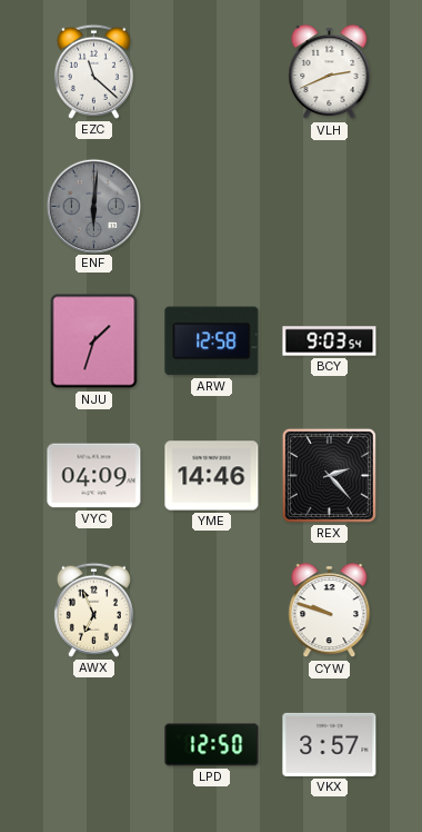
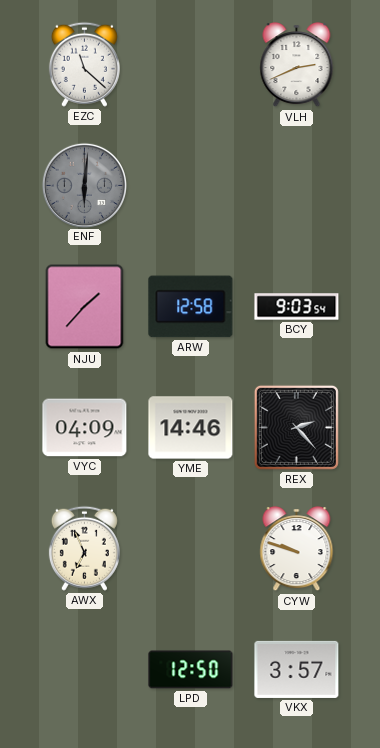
NJU: 1:33 -> 1:37
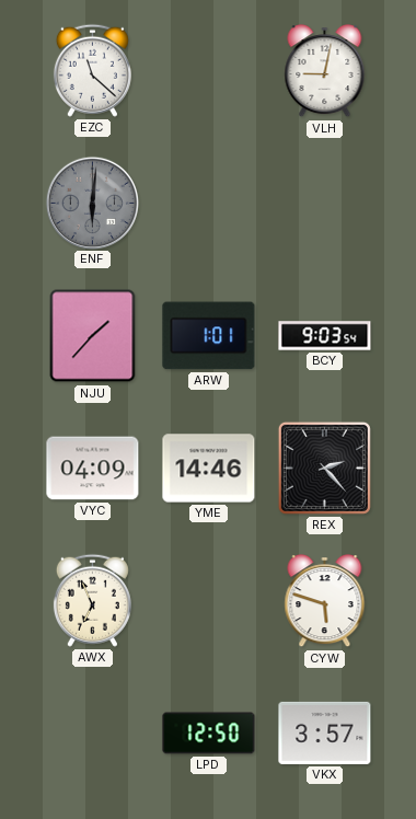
VLH: 2:41 -> 9:02
ARW: 12:58 -> 1:01
CYW: 9:48 -> 5:48
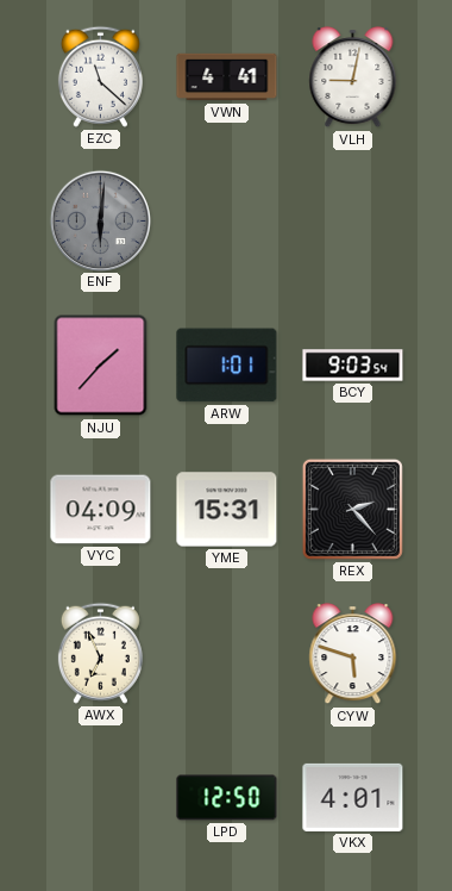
VWN: none -> 4:41
YME: 14:46 -> 15:31
VKX: 3:57 -> 4:01
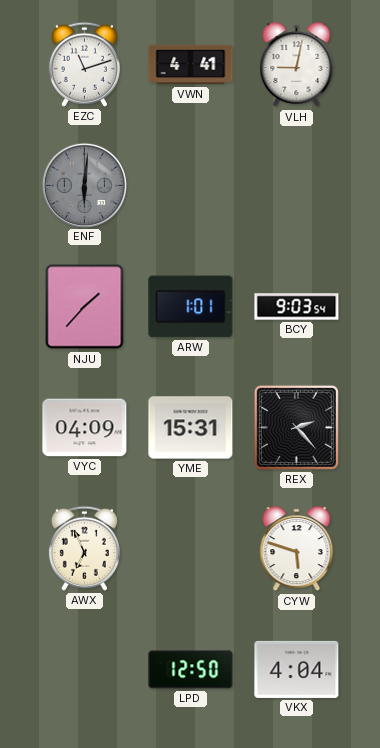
EZC: 11:22 -> 11:12
VKX: 4:01 -> 4:04
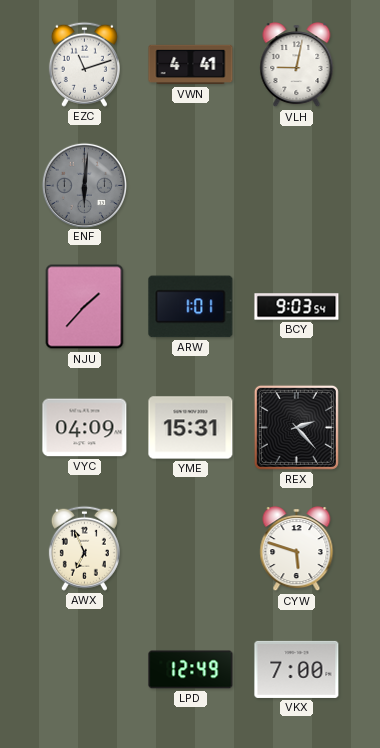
LPD: 12:50 -> 12:49
VKX: 4:04 -> 7:00
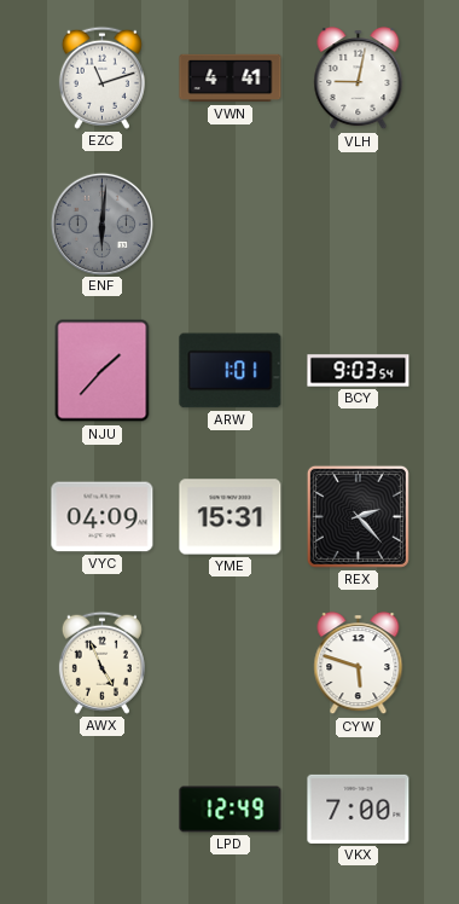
AWX: 6:56 -> 4:56
